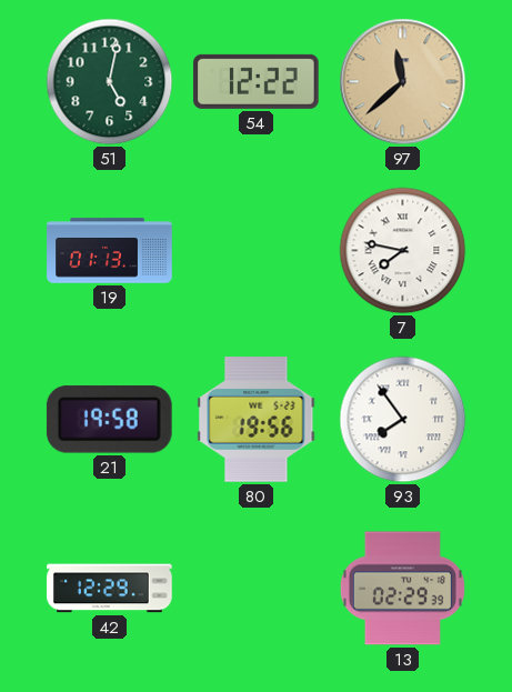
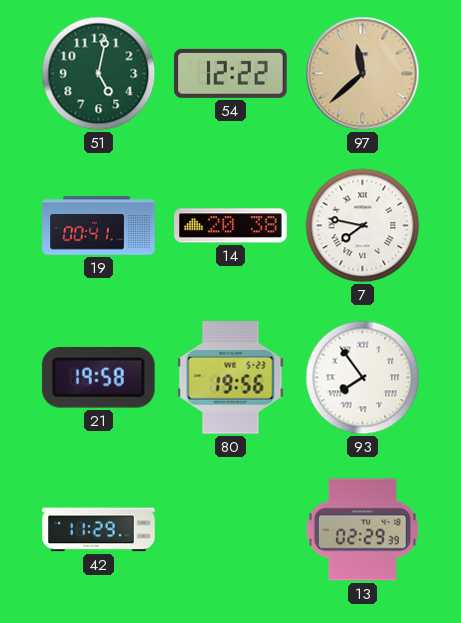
19: 01:13 -> 00:41
14: none -> 20:38
42: 12:29 -> 11:29
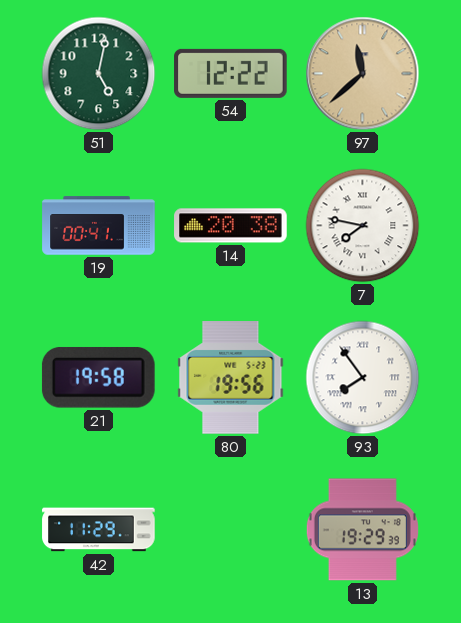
13: 02:29 -> 19:29
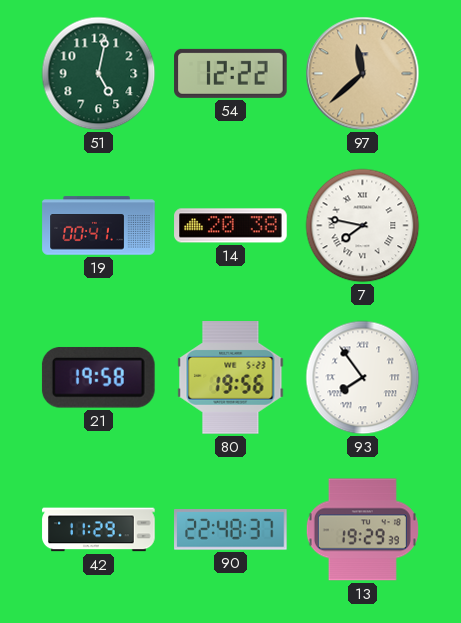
90: none -> 22:48
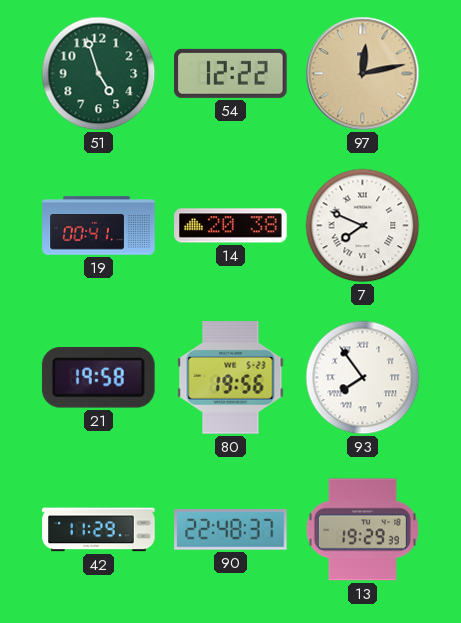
51: 5:02 -> 4:57
97: 11:38 -> 12:13
7: 7:47 -> 7:49
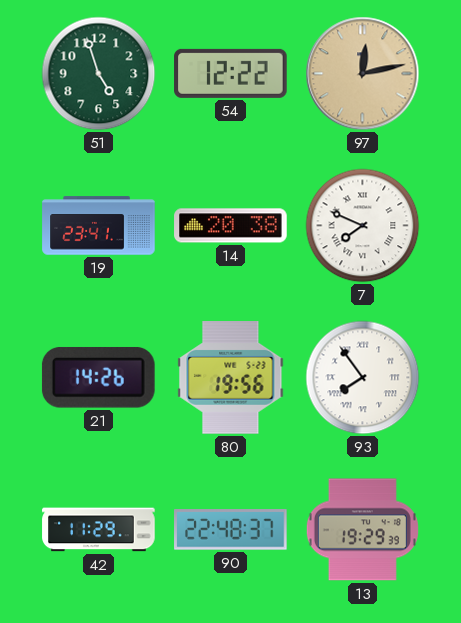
19: 00:41 -> 23:41
21: 19:58 -> 14:26
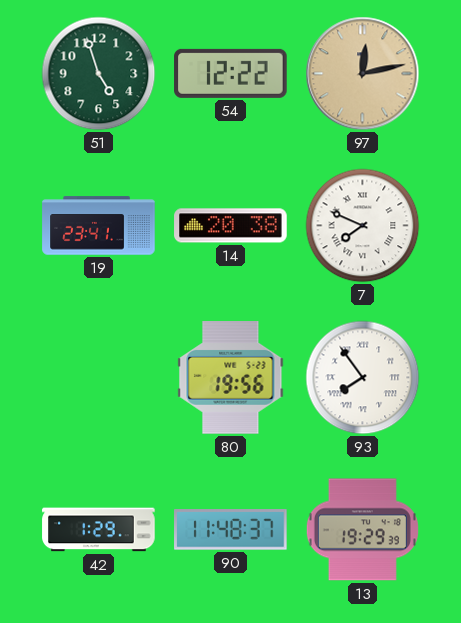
21: 14:26 -> none
42: 11:29 -> 1:29
90: 22:48 -> 11:48
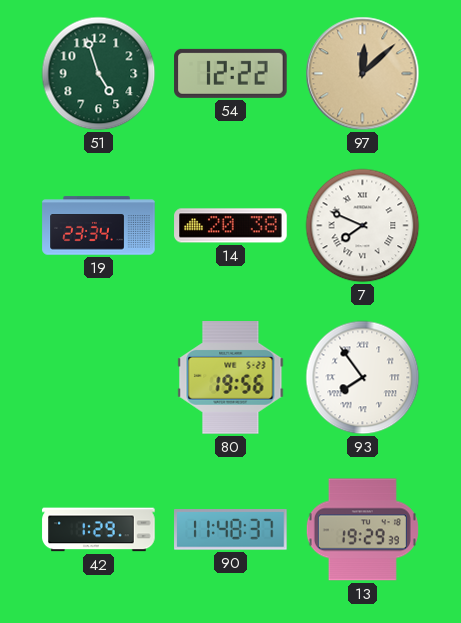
97: 12:13 -> 12:08
19: 23:41 -> 23:34
